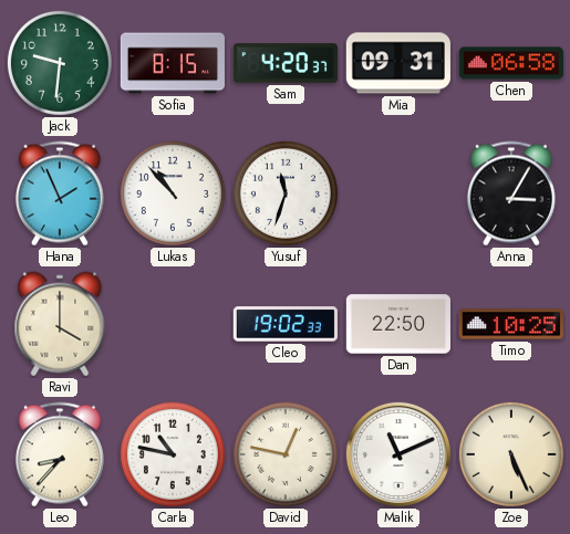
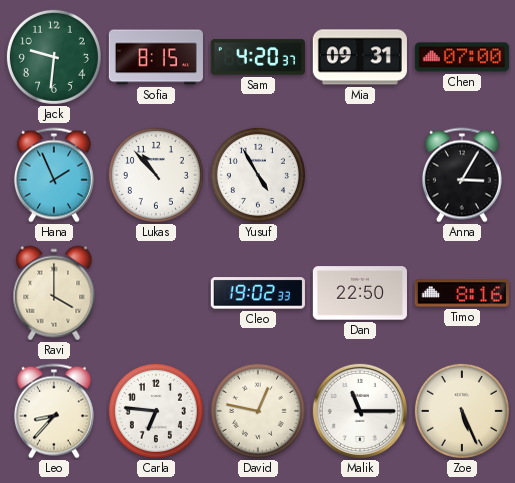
Chen: 06:58 -> 07:00
Yusuf: 11:33 -> 4:55
Timo: 10:25 -> 8:16
Carla: 10:47 -> 6:46
Malik: 11:11 -> 11:15
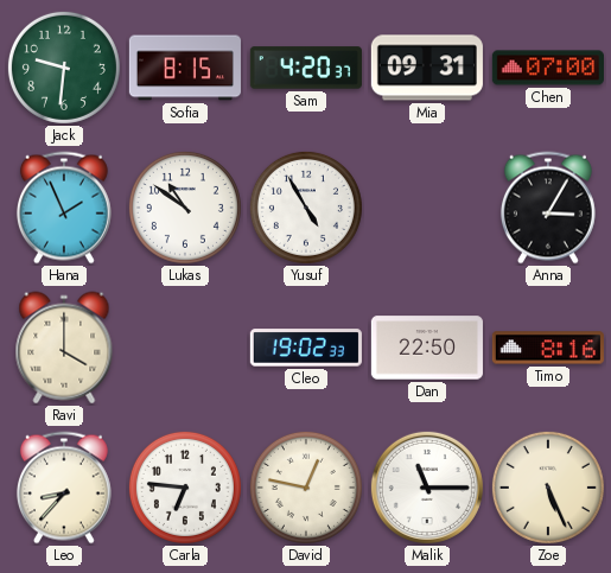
Lukas: 10:53 -> 10:51
